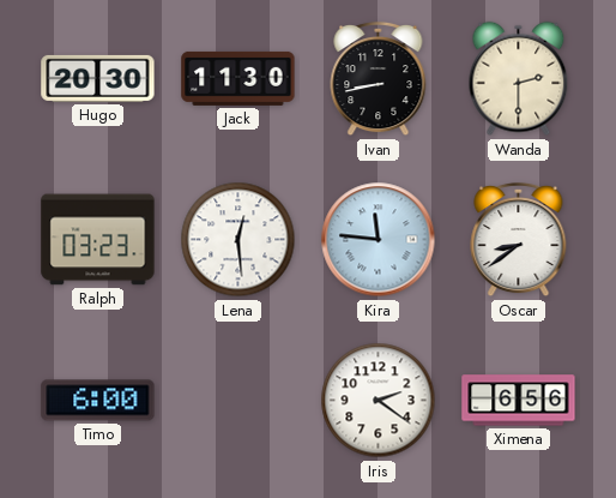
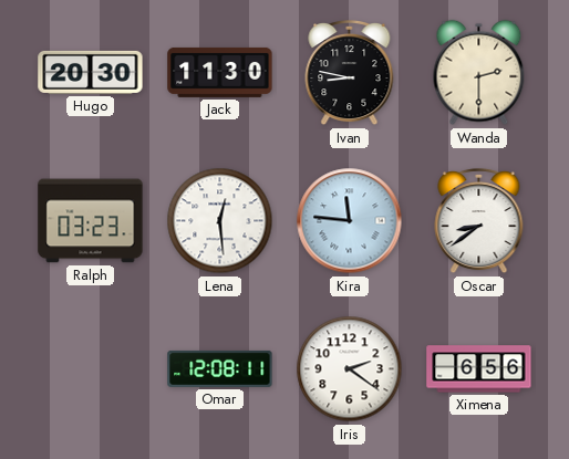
Ivan: 8:43 -> 8:47
Timo: 6:00 -> none
Omar: none -> 12:08
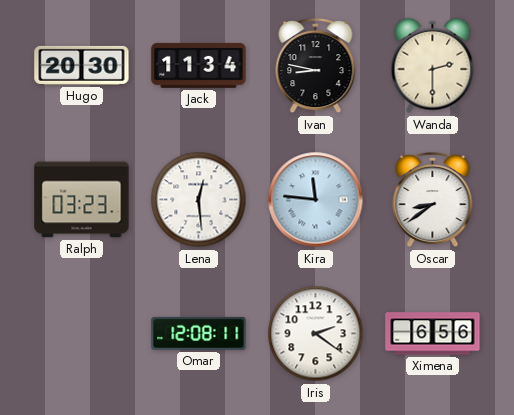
Jack: 11:30 -> 11:34
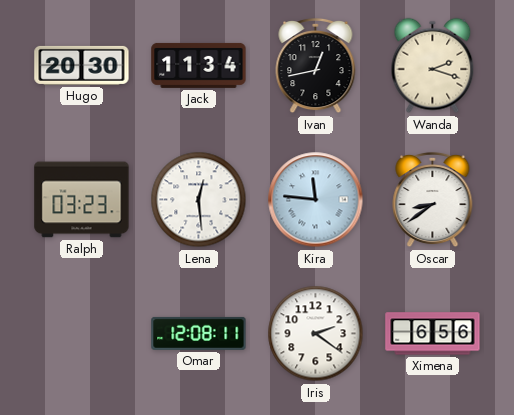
Ivan: 8:47 -> 12:43
Wanda: 2:30 -> 2:18
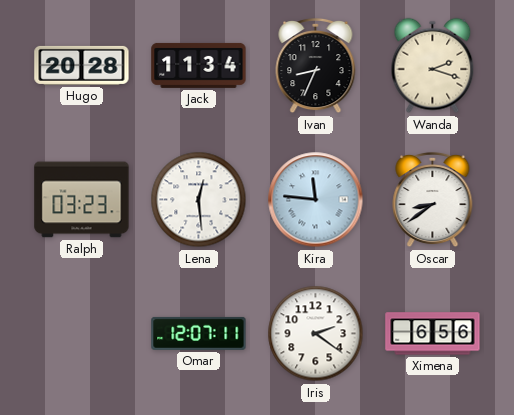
Hugo: 20:30 -> 20:28
Ivan: 12:43 -> 8:34
Omar: 12:08 -> 12:07
